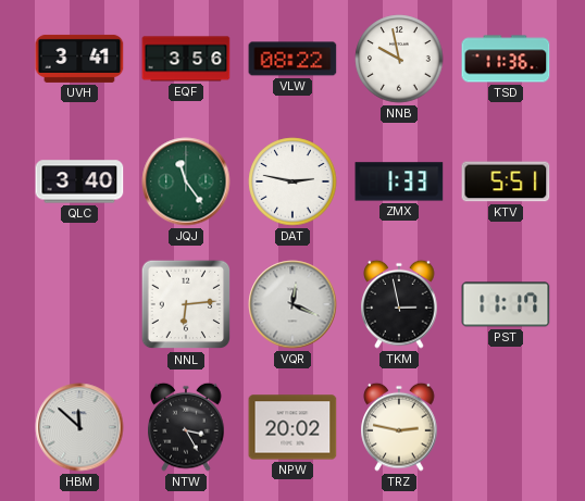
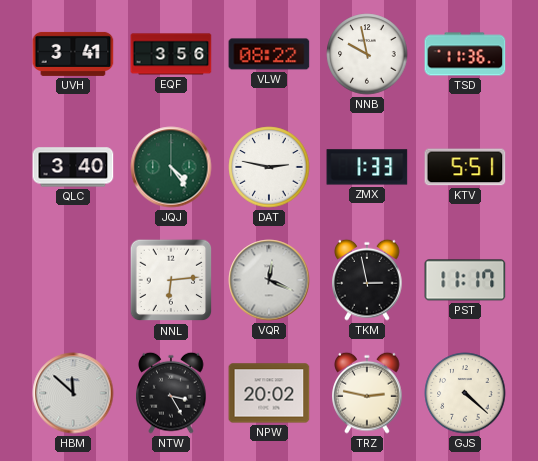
JQJ: 11:24 -> 4:24
GJS: none -> 4:22
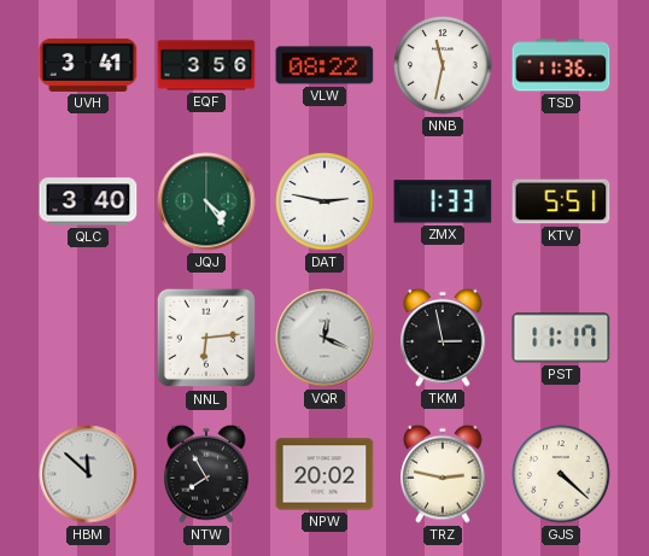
NNB: 9:58 -> 11:32
NTW: 3:25 -> 7:55
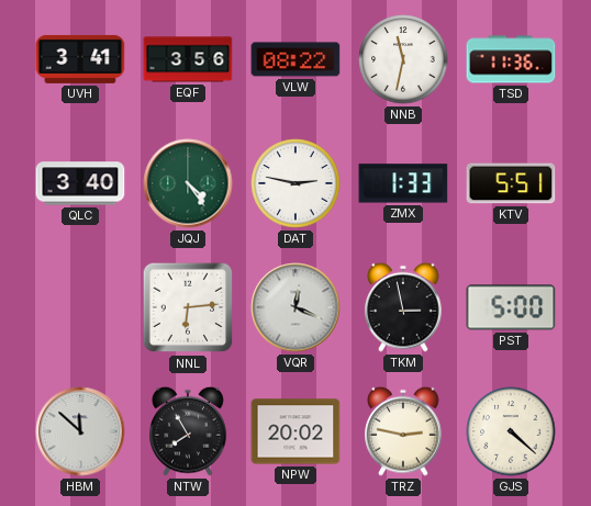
PST: 11:17 -> 5:00
